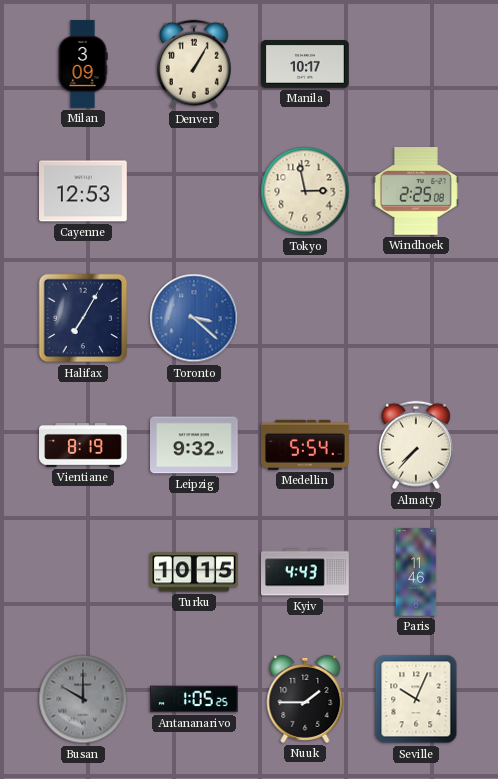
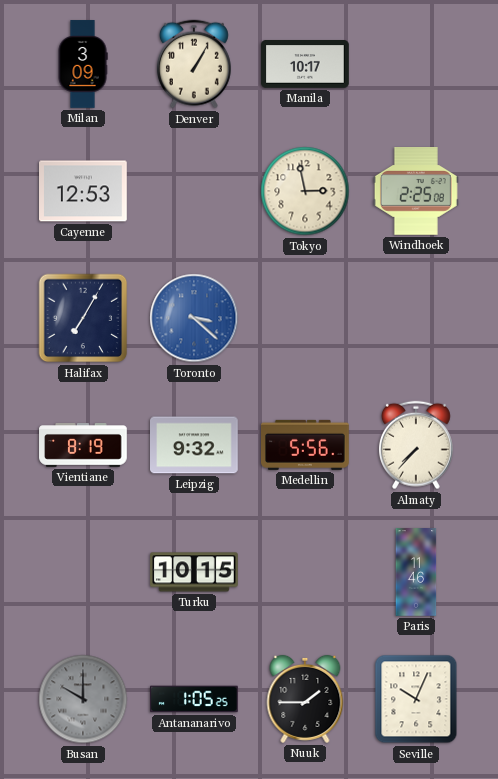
Medellin: 5:54 -> 5:56
Kyiv: 4:43 -> none
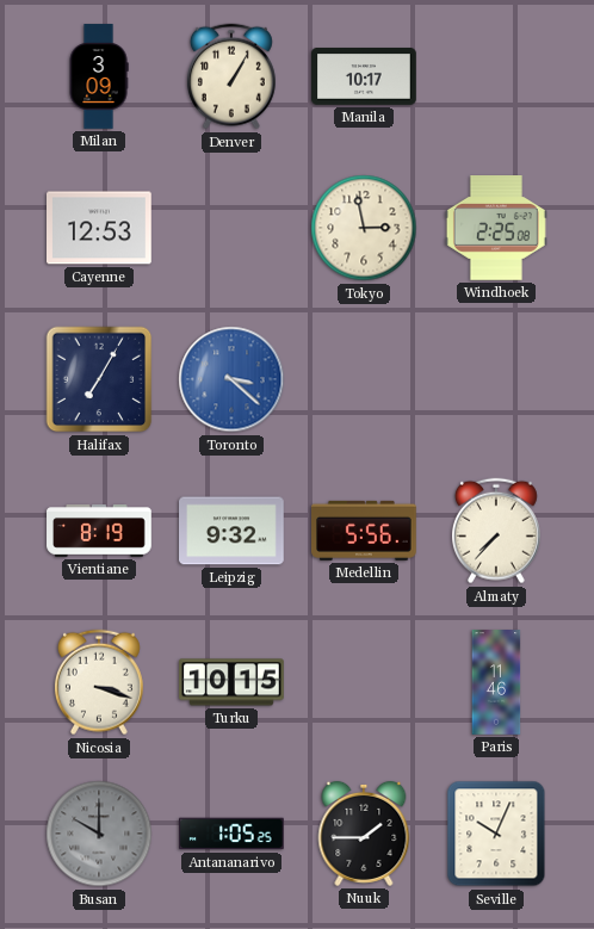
Nicosia: none -> 3:18
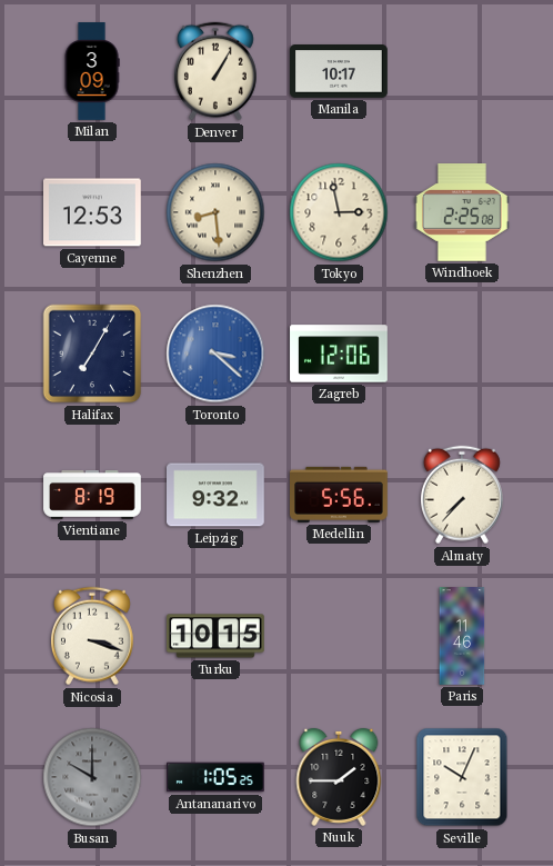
Shenzhen: none -> 8:29
Zagreb: none -> 12:06
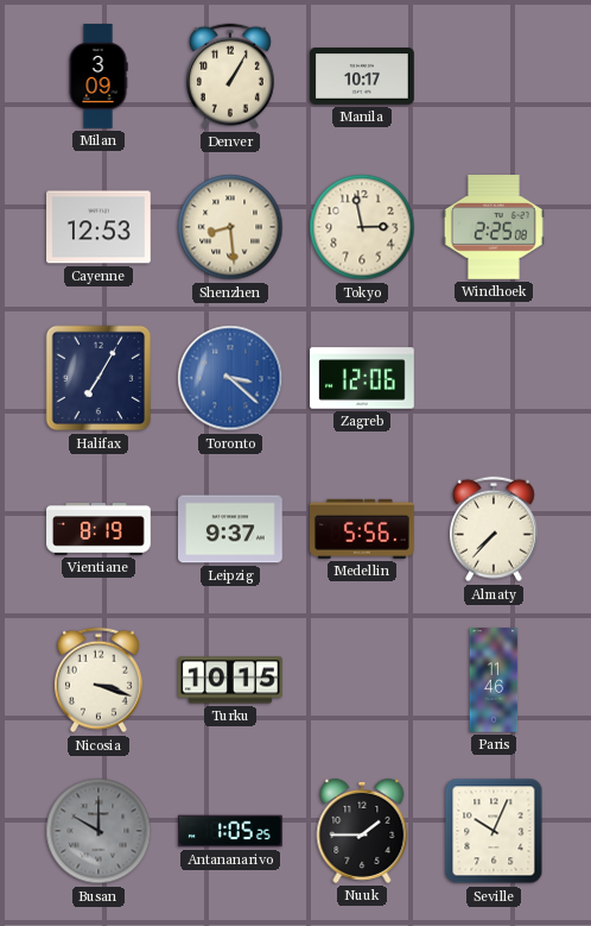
Leipzig: 9:32 -> 9:37
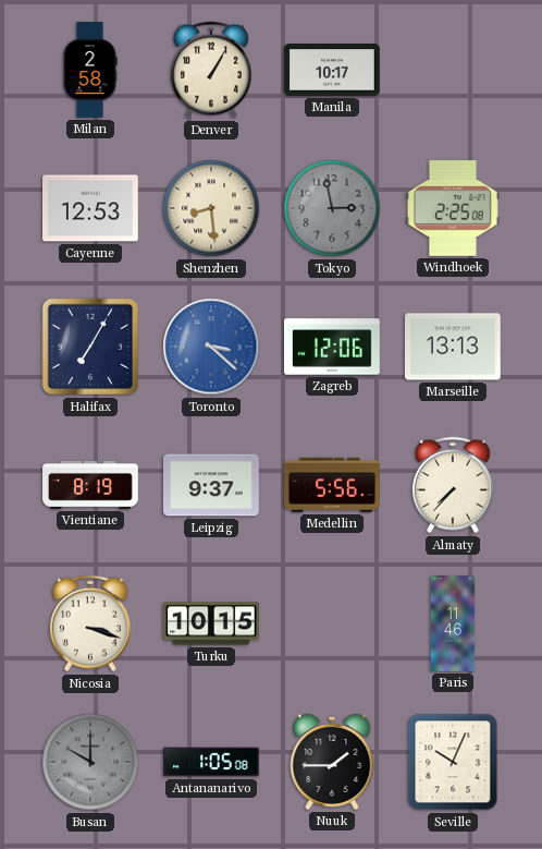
Milan: 3:09 -> 2:58
Tokyo dial: cream -> grey
Marseille: none -> 13:13
Antananarivo: 1:05:25 -> 1:05:08
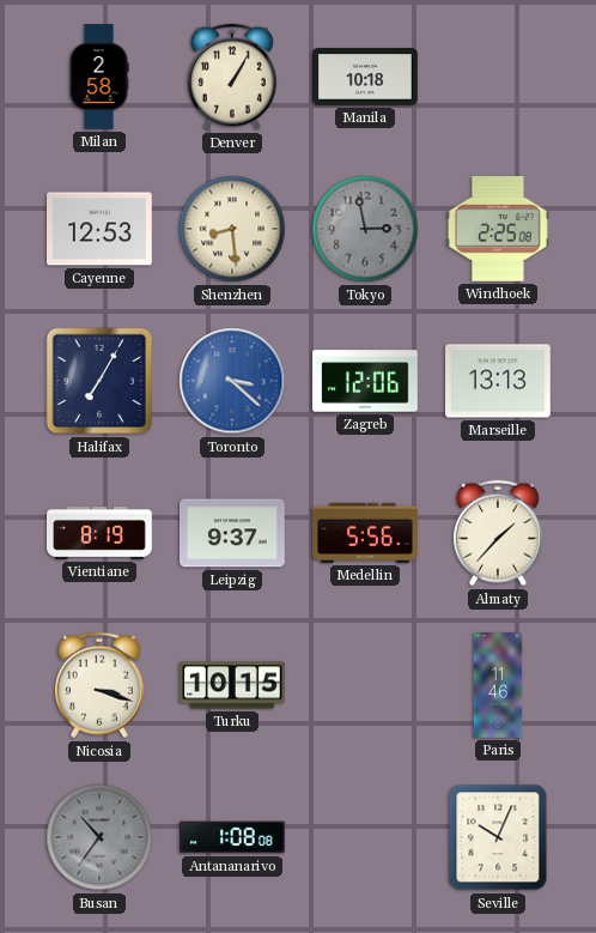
Manila: 10:17 -> 10:18
Almaty: 7:37 -> 1:37
Busan: 10:00 -> 10:36
Antananarivo: 1:05 -> 1:08
Nuuk: 1:45 -> none
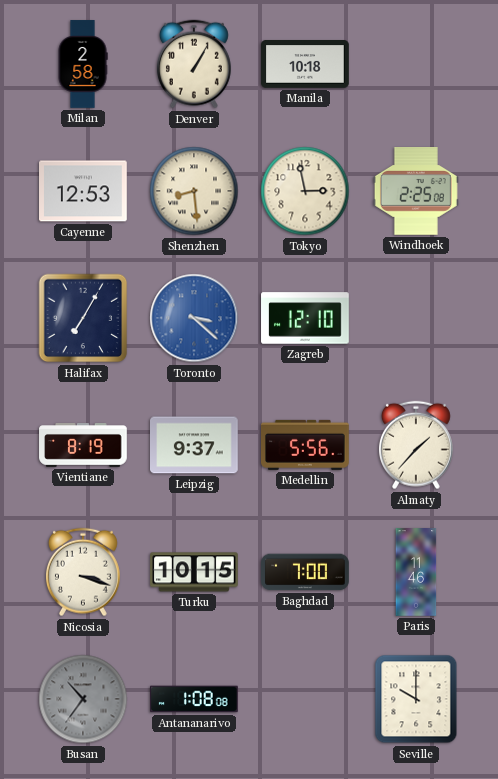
Tokyo dial: grey -> cream
Zagreb: 12:06 -> 12:10
Marseille: 13:13 -> none
Baghdad: none -> 7:00
Seville: 10:04 -> 10:00
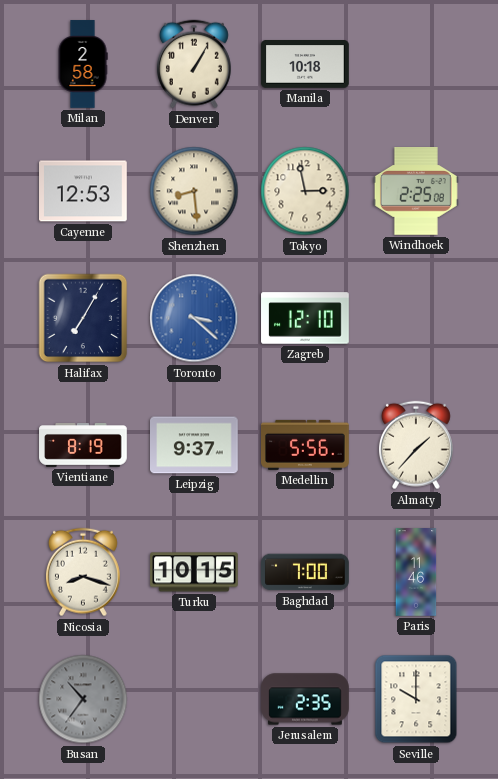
Nicosia: 3:18 -> 8:18
Antananarivo: 1:08 -> none
Jerusalem: none -> 2:35
